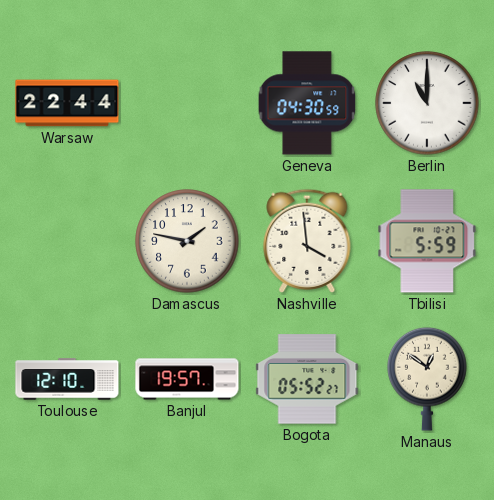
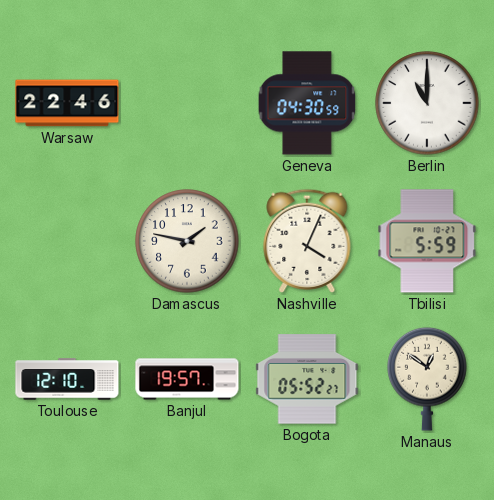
Warsaw: 22:44 -> 22:46
Nashville: 3:59 -> 4:04
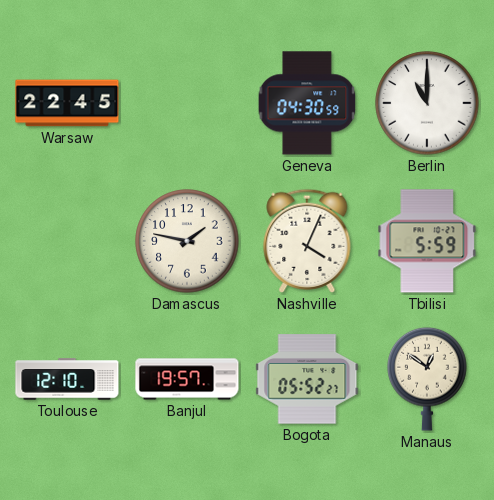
Warsaw: 22:46 -> 22:45
